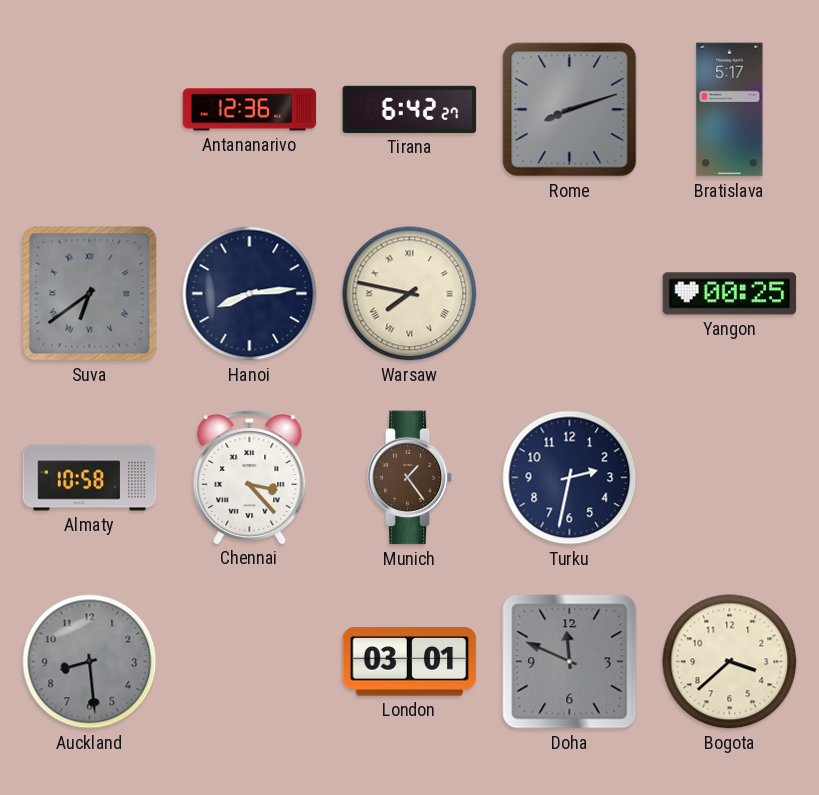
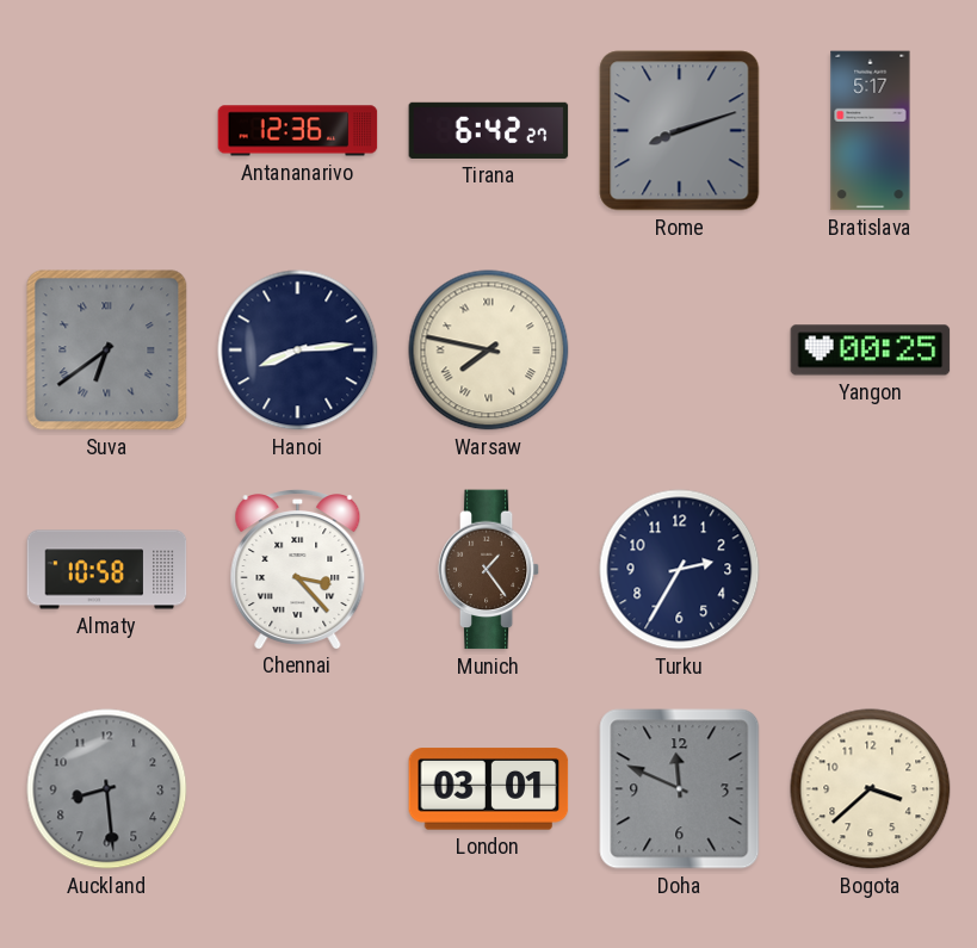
Turku: 2:32 -> 2:35
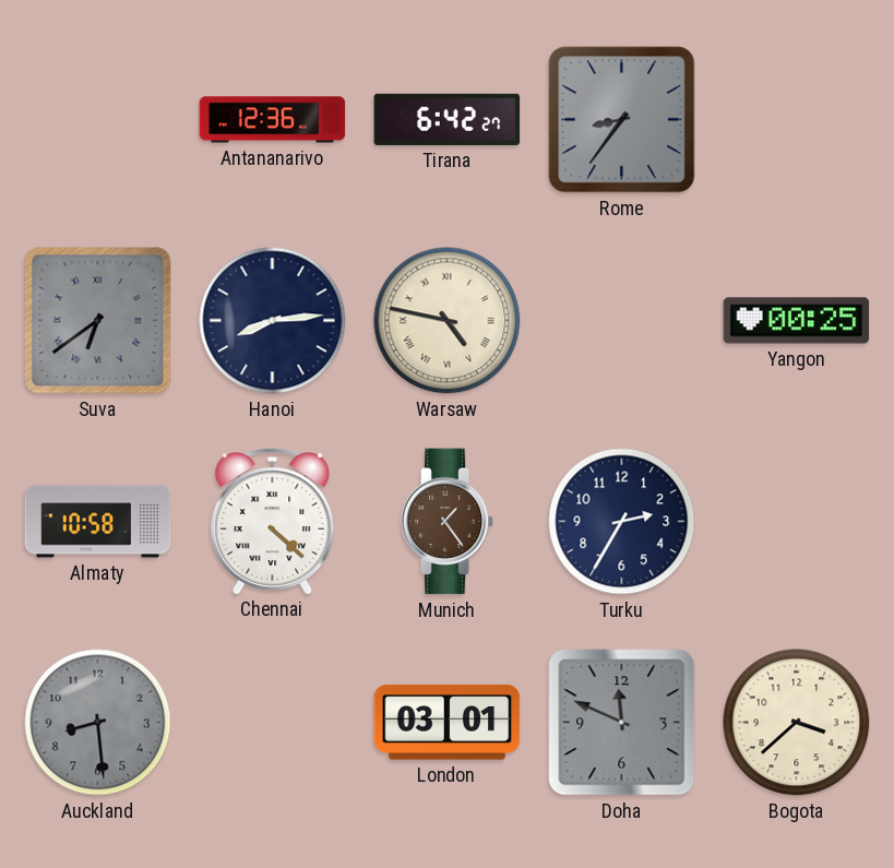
Rome: 8:12 -> 8:36
Bratislava: 5:17 -> none
Warsaw: 7:47 -> 4:47
Chennai: 3:23 -> 4:22
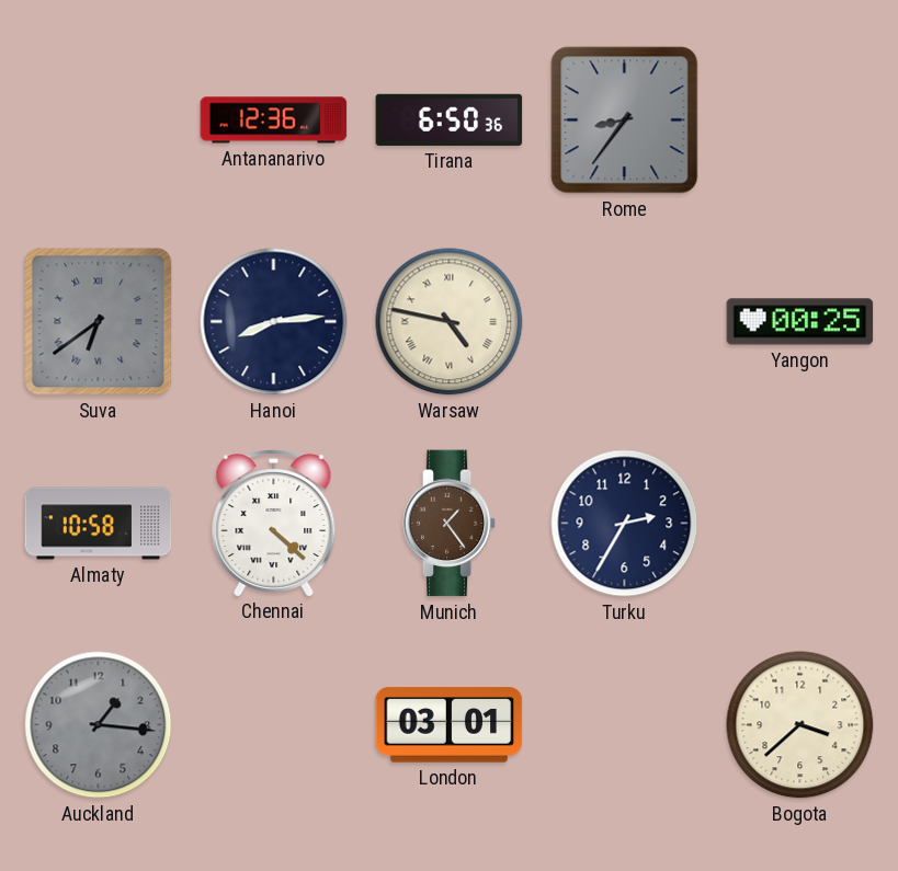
Tirana: 6:42 -> 6:50
Auckland: 8:29 -> 1:16
Doha: 11:49 -> none
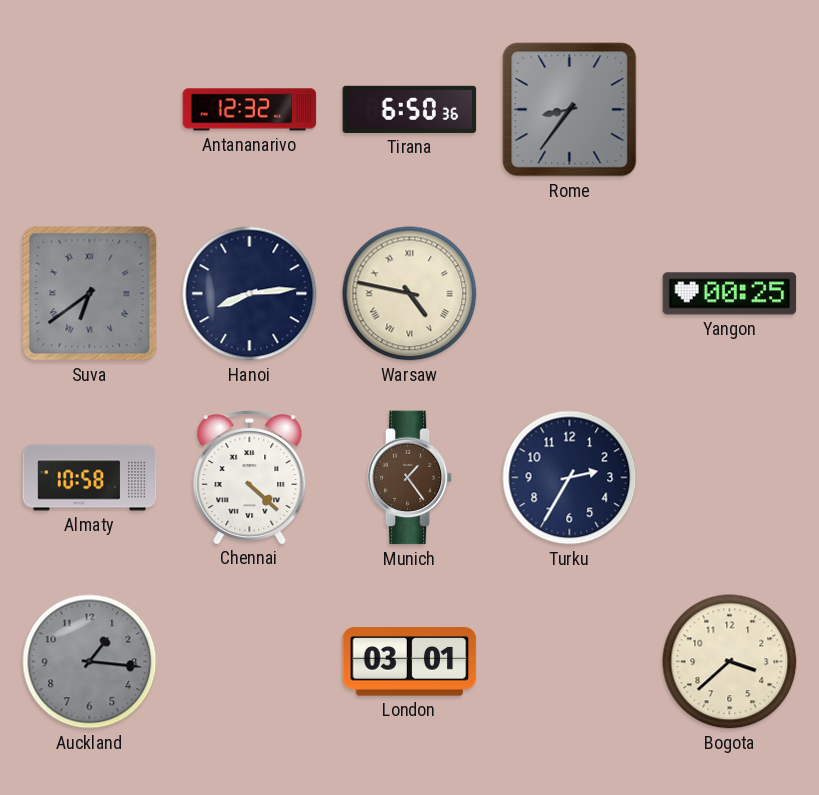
Antananarivo: 12:36 -> 12:32
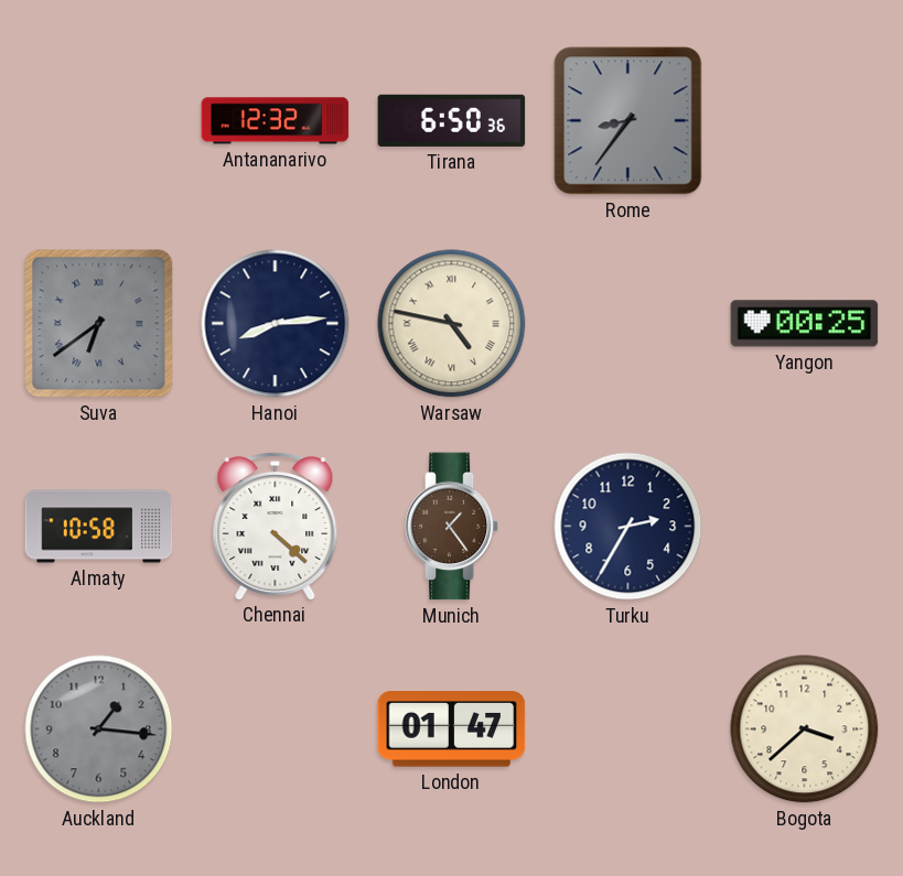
London: 03:01 -> 01:47
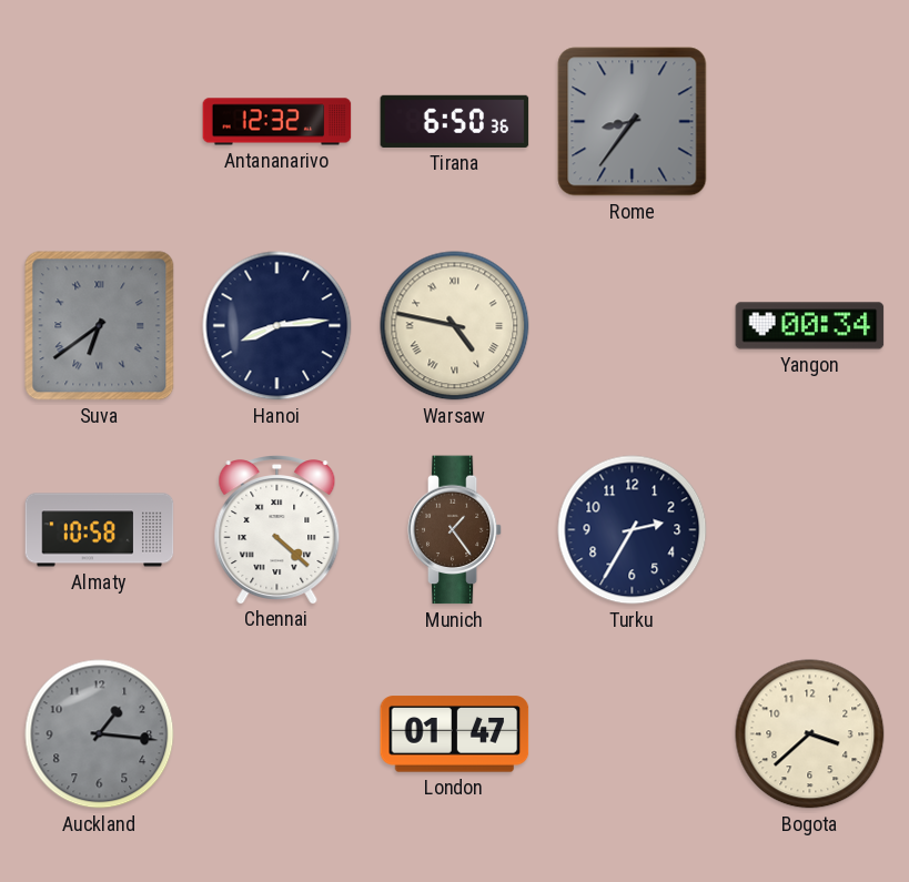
Yangon: 00:25 -> 00:34
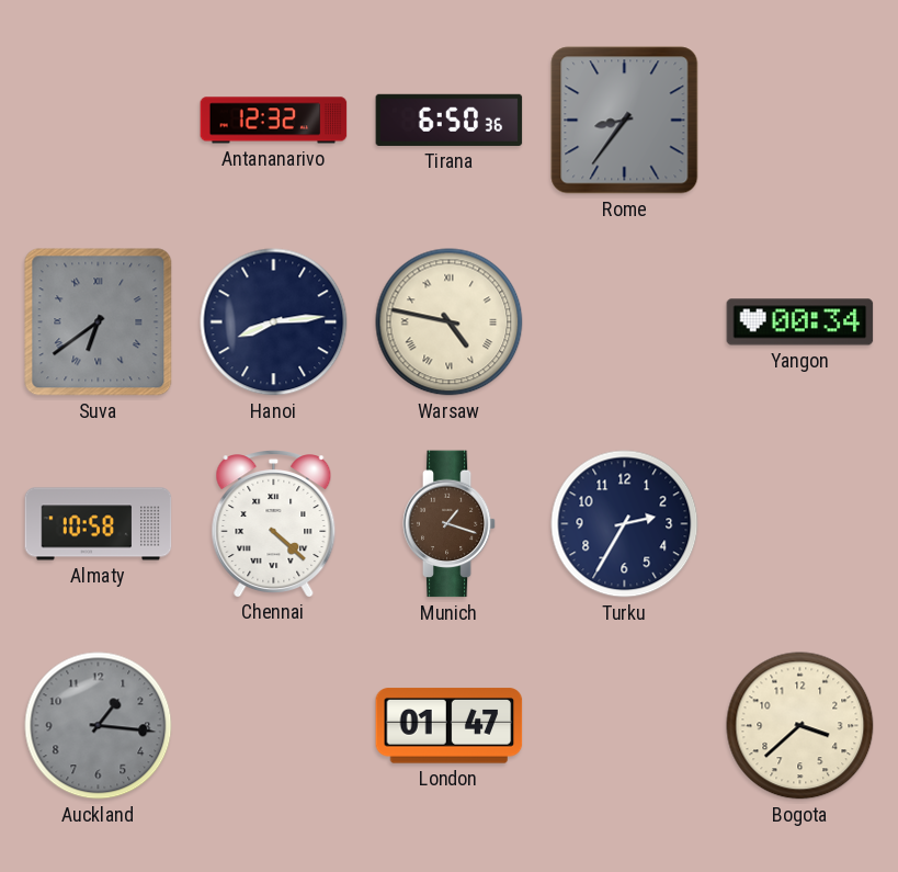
Munich: 1:24 -> 1:18
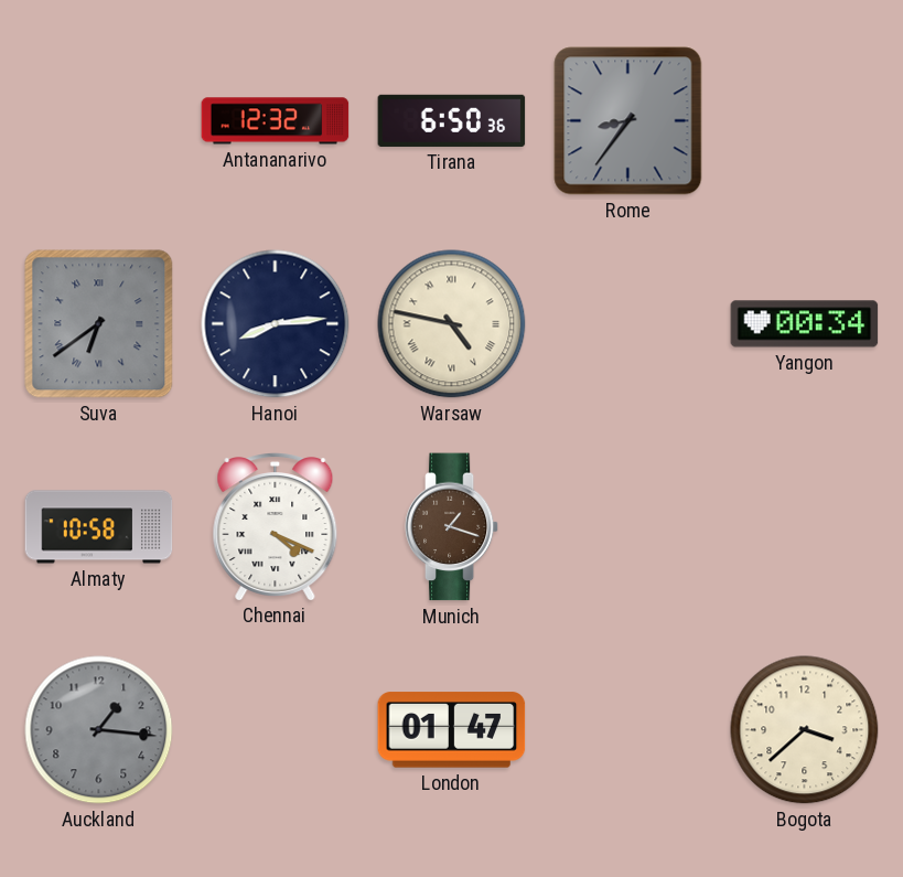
Chennai: 4:22 -> 4:19
Turku: 2:35 -> none
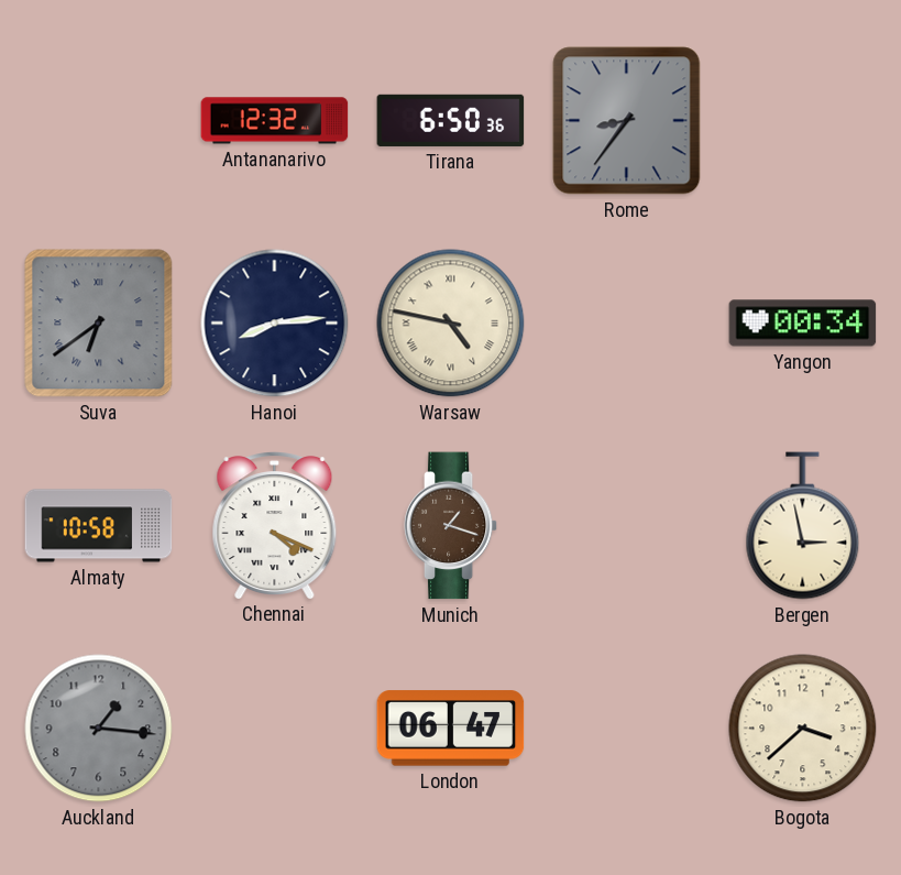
Bergen: none -> 2:58
London: 01:47 -> 06:47
